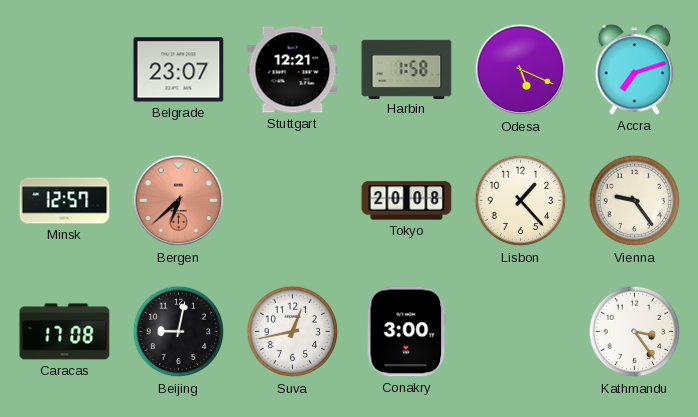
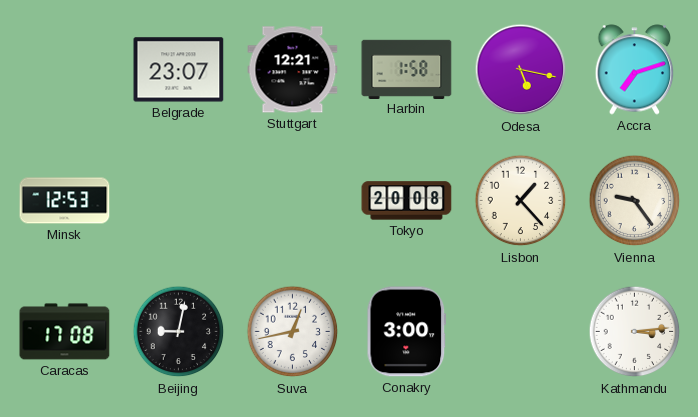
Odesa: 5:19 -> 5:17
Minsk: 12:57 -> 12:53
Bergen: 6:38 -> none
Kathmandu: 3:24 -> 3:14
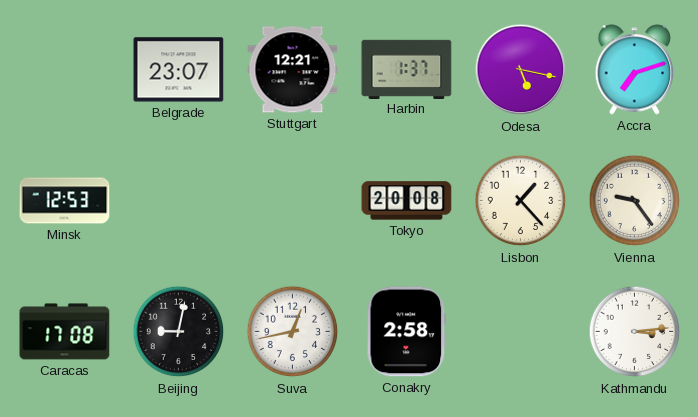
Harbin: 1:58 -> 1:37
Conakry: 3:00 -> 2:58
